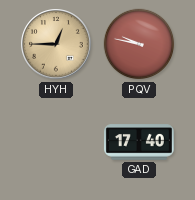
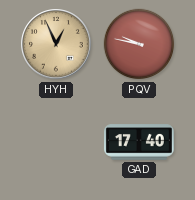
HYH: 12:45 -> 12:56
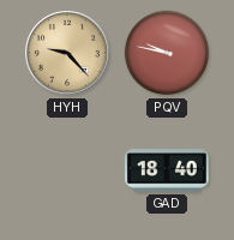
HYH: 12:56 -> 9:23
GAD: 17:40 -> 18:40
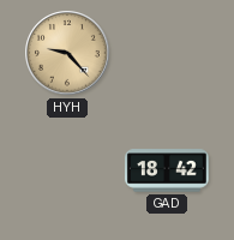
PQV: 9:47 -> none
GAD: 18:40 -> 18:42
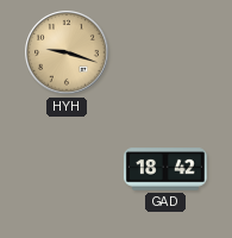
HYH: 9:23 -> 9:18
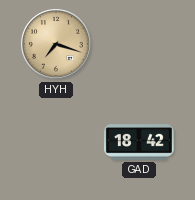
HYH: 9:18 -> 7:18
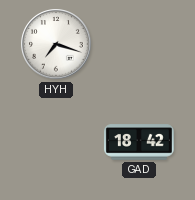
HYH dial: champagne -> white
